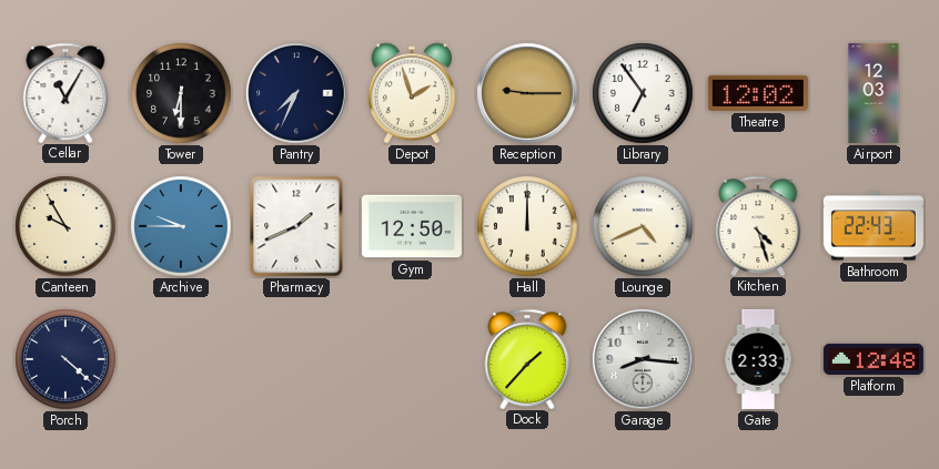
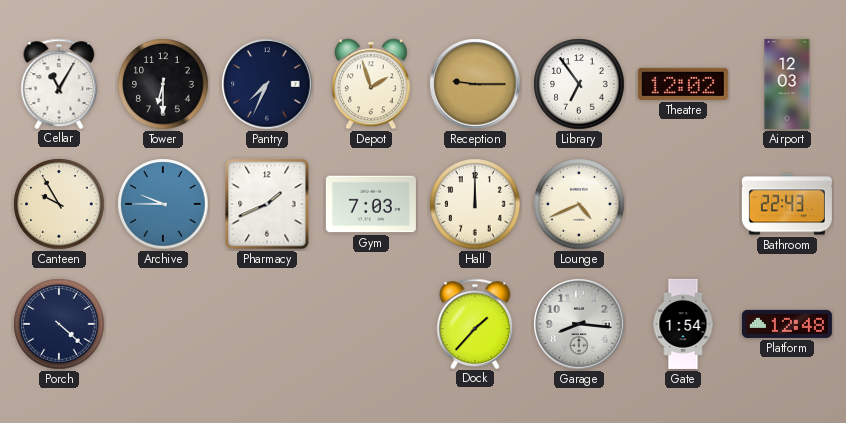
Gym: 12:50 -> 7:03
Kitchen: 4:27 -> none
Gate: 2:33 -> 1:54
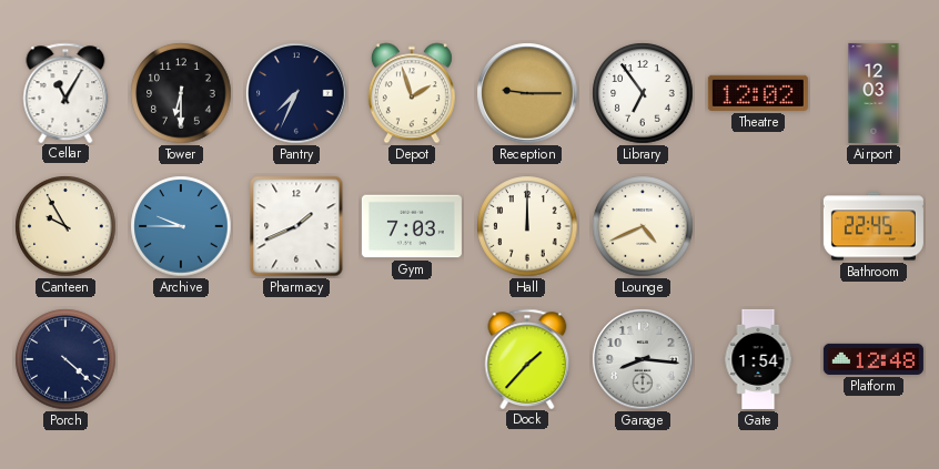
Bathroom: 22:43 -> 22:45
